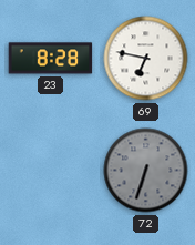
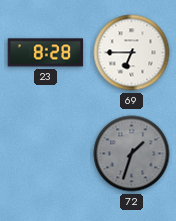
69: 6:47 -> 6:45
72: 6:33 -> 1:33
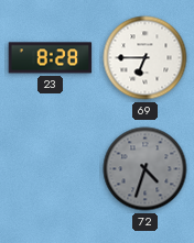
72: 1:33 -> 4:33
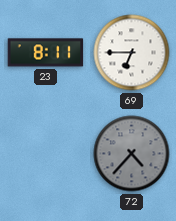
23: 8:28 -> 8:11
72: 4:33 -> 4:37
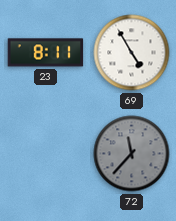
69: 6:45 -> 4:55
72: 4:37 -> 11:37
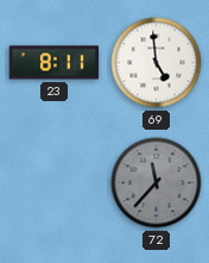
69: 4:55 -> 4:59
